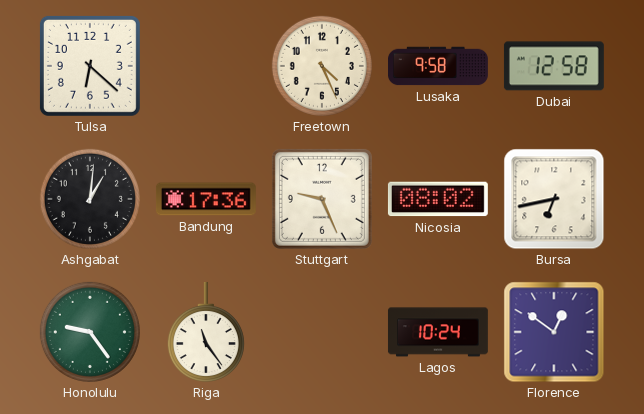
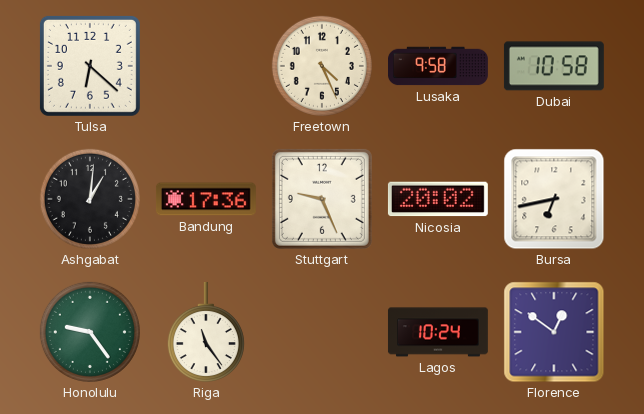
Dubai: 12:58 -> 10:58
Nicosia: 08:02 -> 20:02
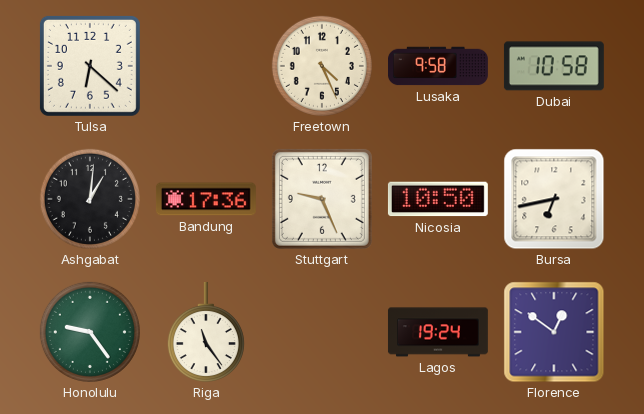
Nicosia: 20:02 -> 10:50
Lagos: 10:24 -> 19:24
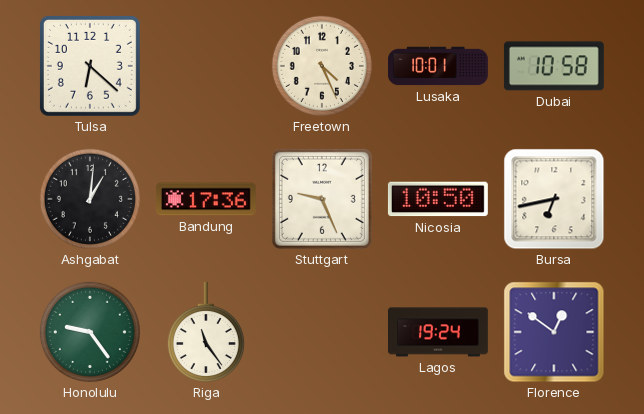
Lusaka: 9:58 -> 10:01
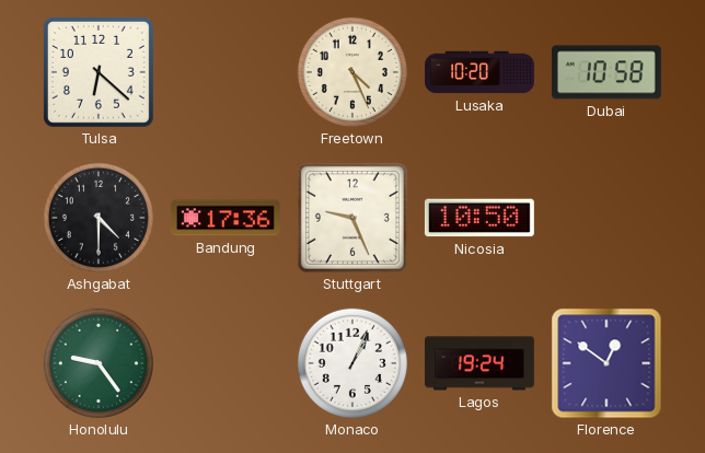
Lusaka: 10:01 -> 10:20
Ashgabat: 1:01 -> 4:30
Bursa: 6:43 -> none
Riga: 11:24 -> none
Monaco: none -> 1:04
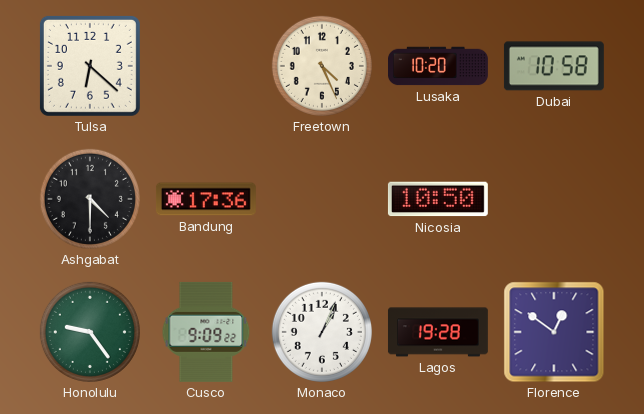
Stuttgart: 9:26 -> none
Cusco: none -> 9:09
Lagos: 19:24 -> 19:28
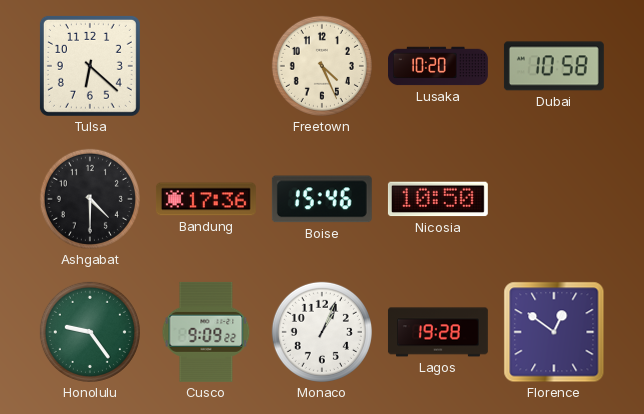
Boise: none -> 15:46
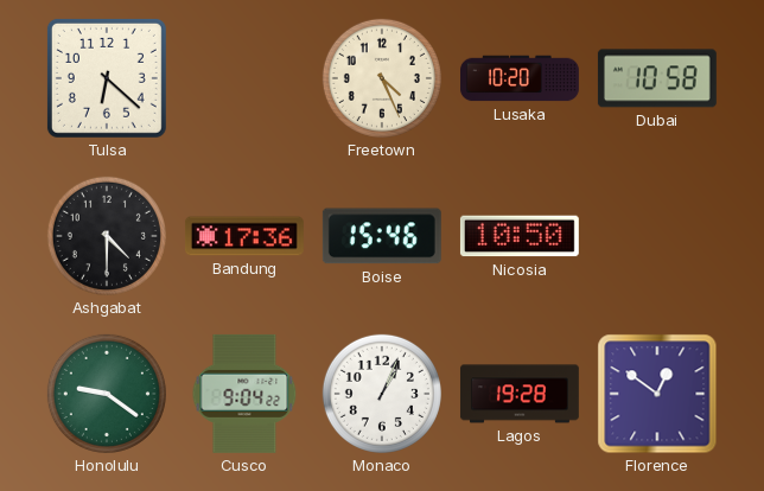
Honolulu: 9:24 -> 9:21
Cusco: 9:09 -> 9:04
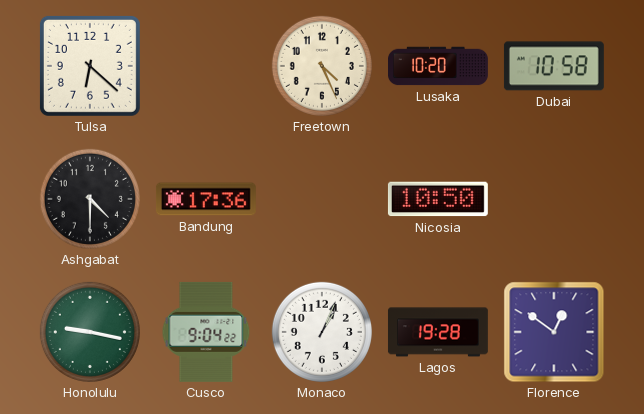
Boise: 15:46 -> none
Honolulu: 9:21 -> 9:17
